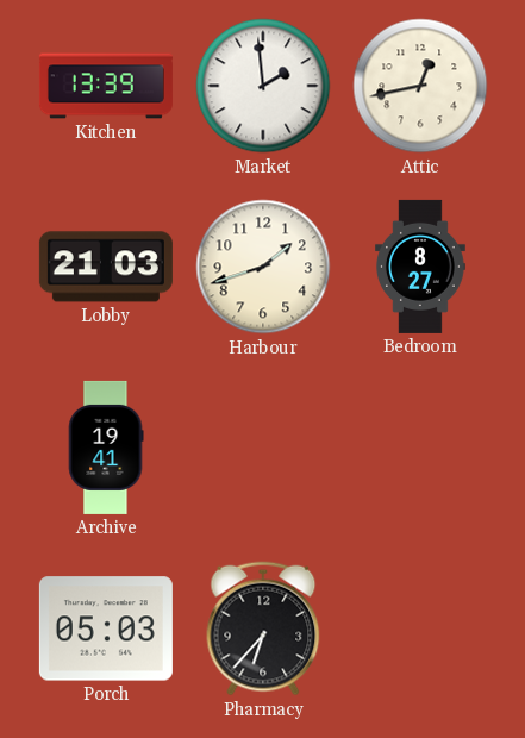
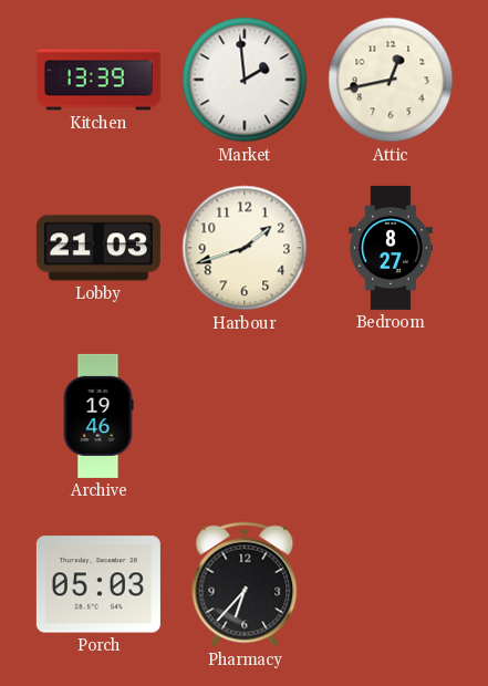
Archive: 19:41 -> 19:46
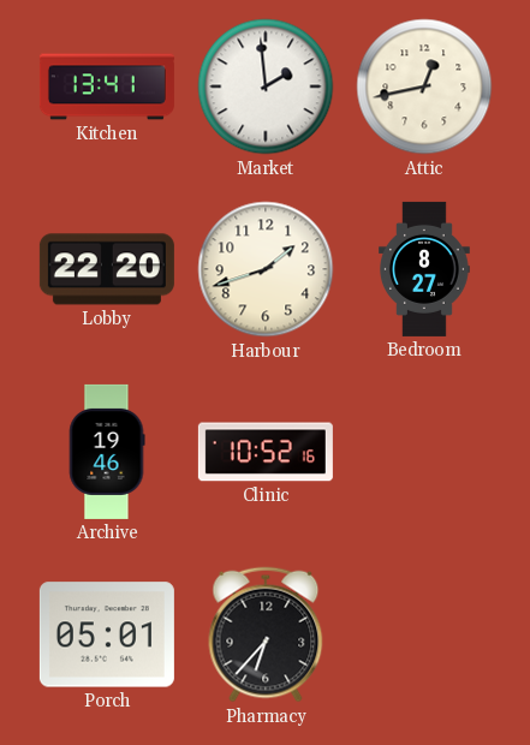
Kitchen: 13:39 -> 13:41
Lobby: 21:03 -> 22:20
Clinic: none -> 10:52
Porch: 05:03 -> 05:01
